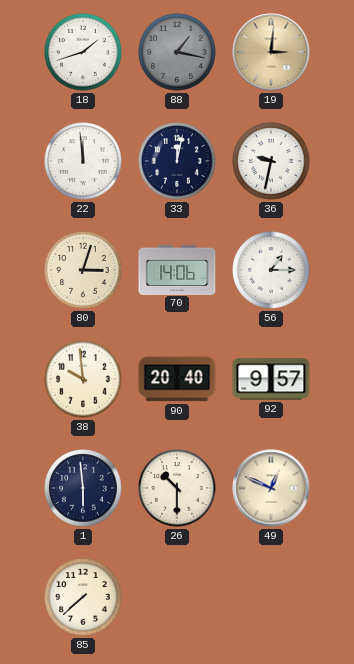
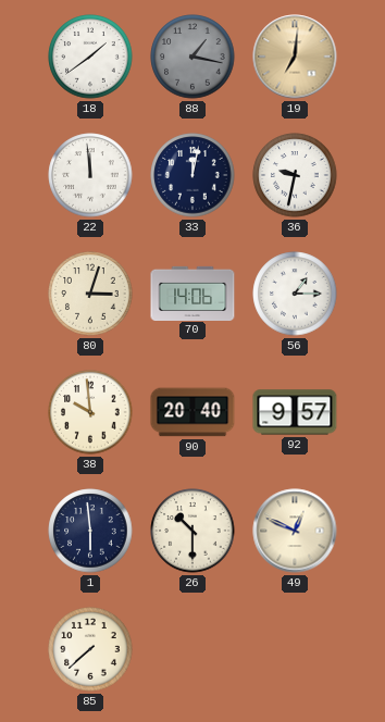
18: 1:42 -> 1:39
19: 3:01 -> 7:01
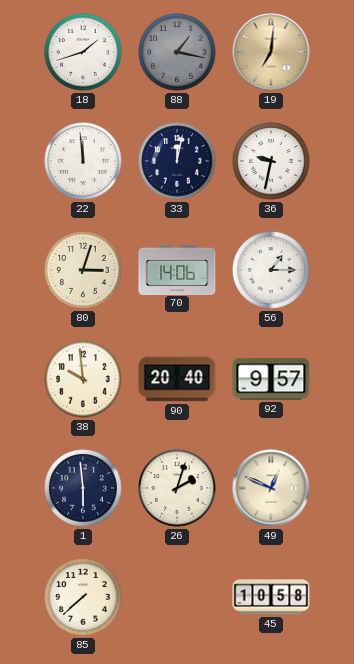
18: 1:39 -> 1:42
26: 10:30 -> 2:03
45: none -> 10:58
